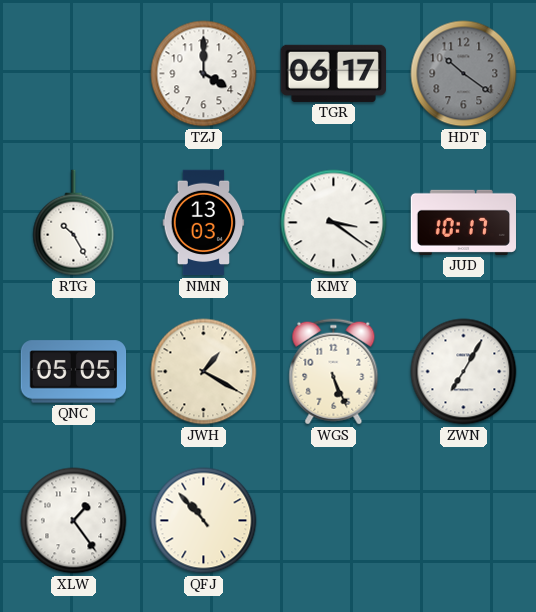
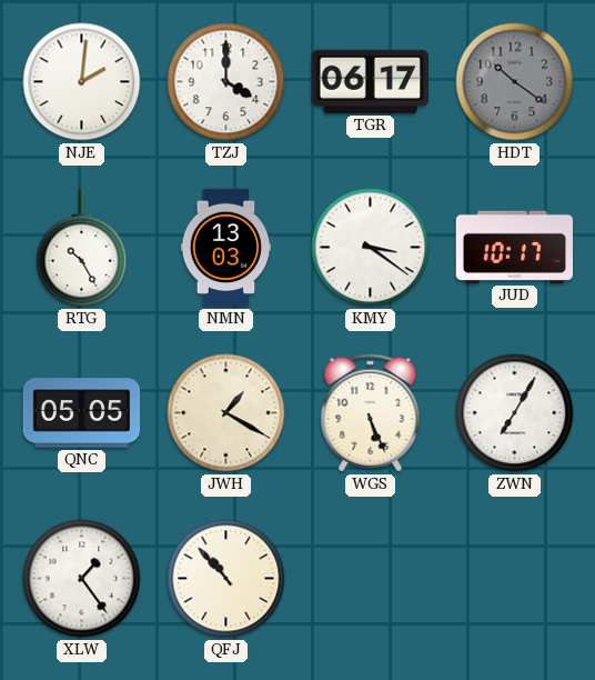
NJE: none -> 2:01
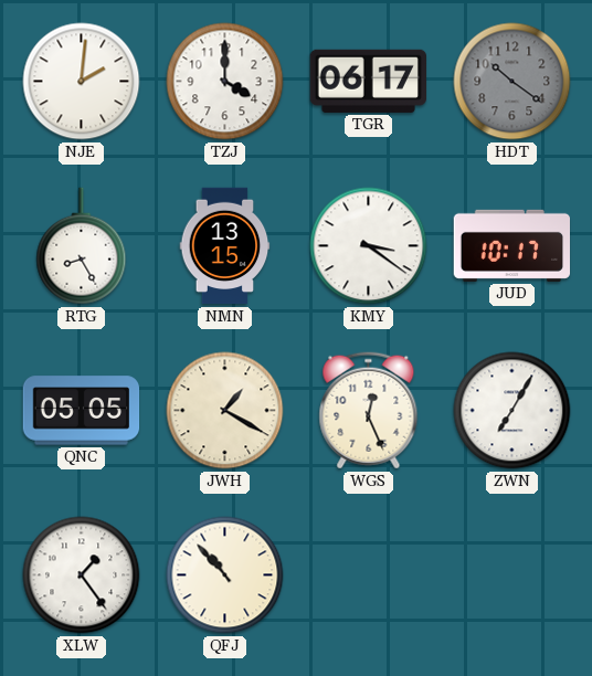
RTG: 10:25 -> 8:25
NMN: 13:03 -> 13:15
WGS: 5:26 -> 12:26
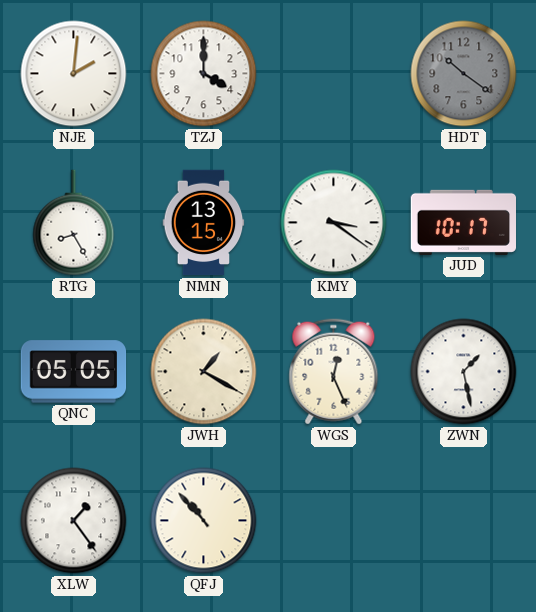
TGR: 06:17 -> none
ZWN: 7:05 -> 1:28
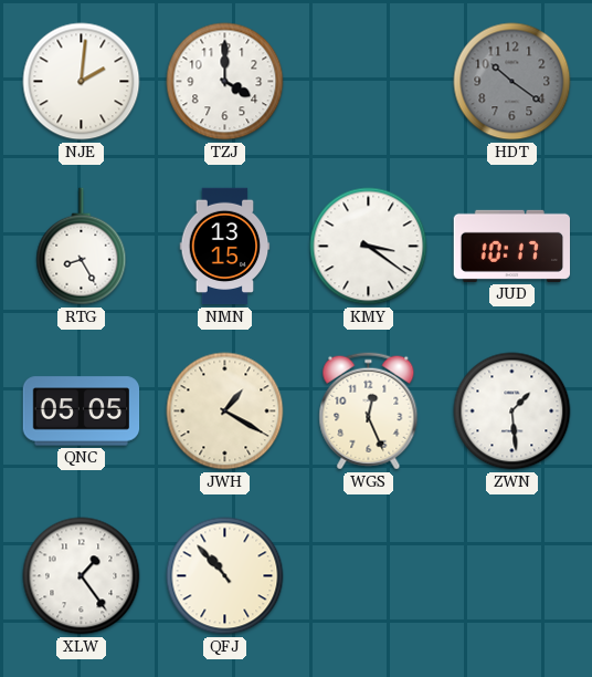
ZWN: 1:28 -> 1:29
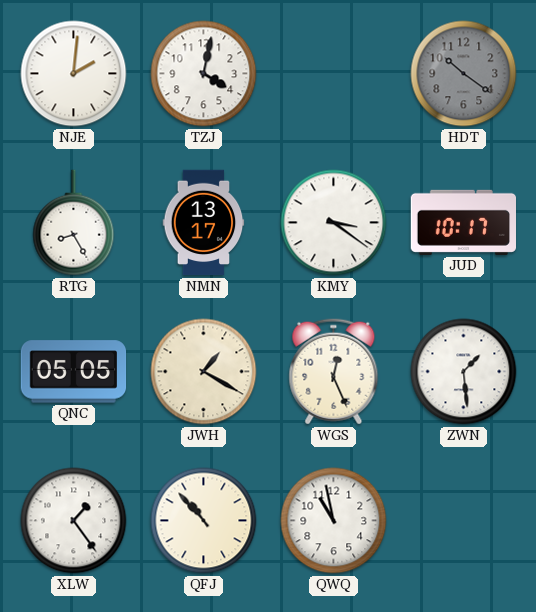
TZJ: 4:00 -> 4:02
NMN: 13:15 -> 13:17
QWQ: none -> 10:58
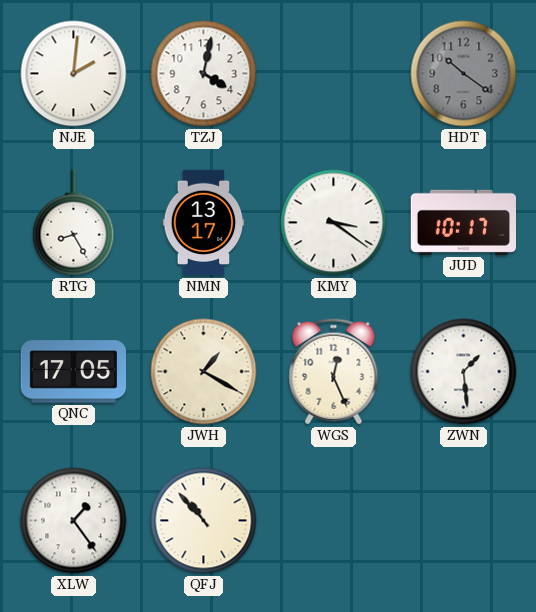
QNC: 05:05 -> 17:05
QWQ: 10:58 -> none
